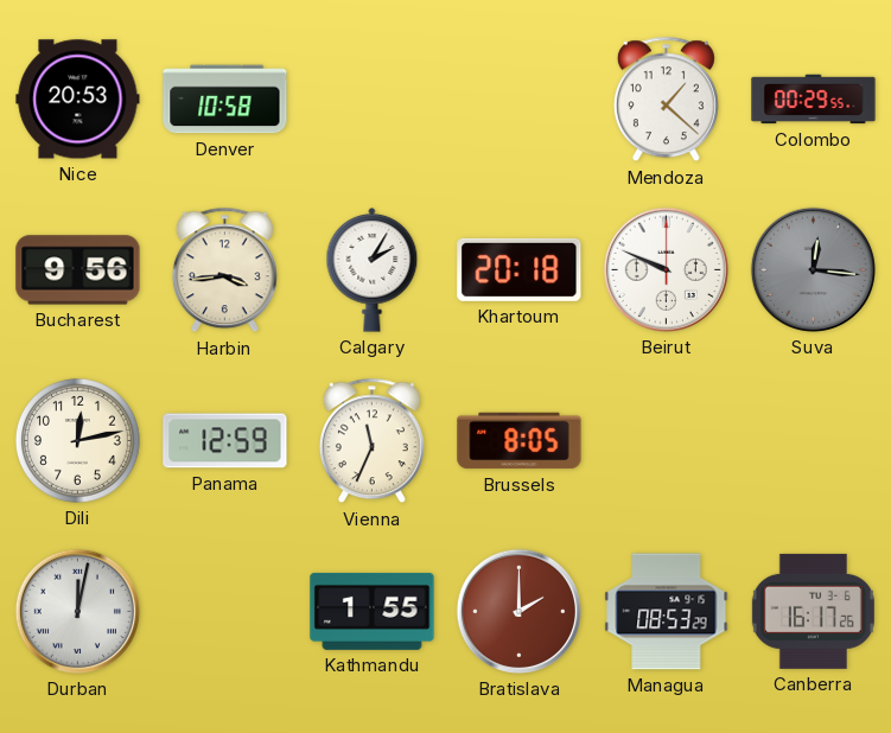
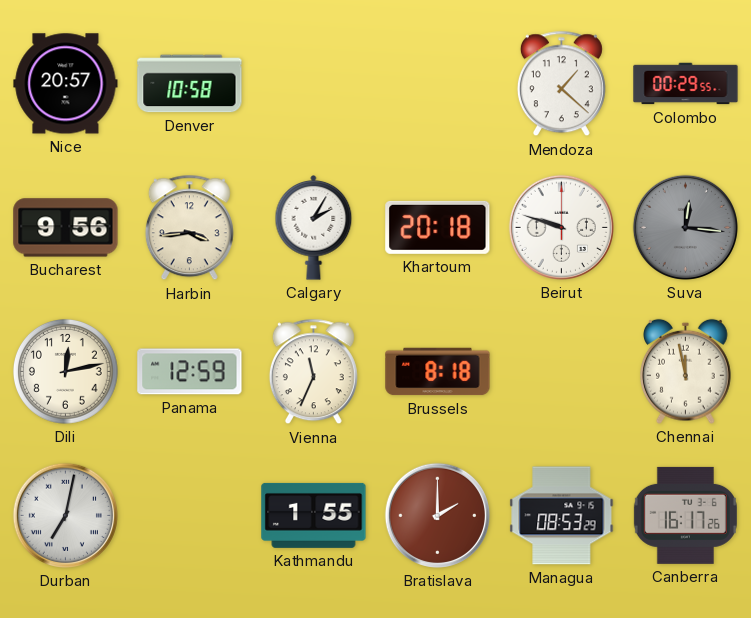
Nice: 20:53 -> 20:57
Beirut: 9:49 -> 9:48
Brussels: 8:05 -> 8:18
Chennai: none -> 11:58
Durban: 12:02 -> 7:02
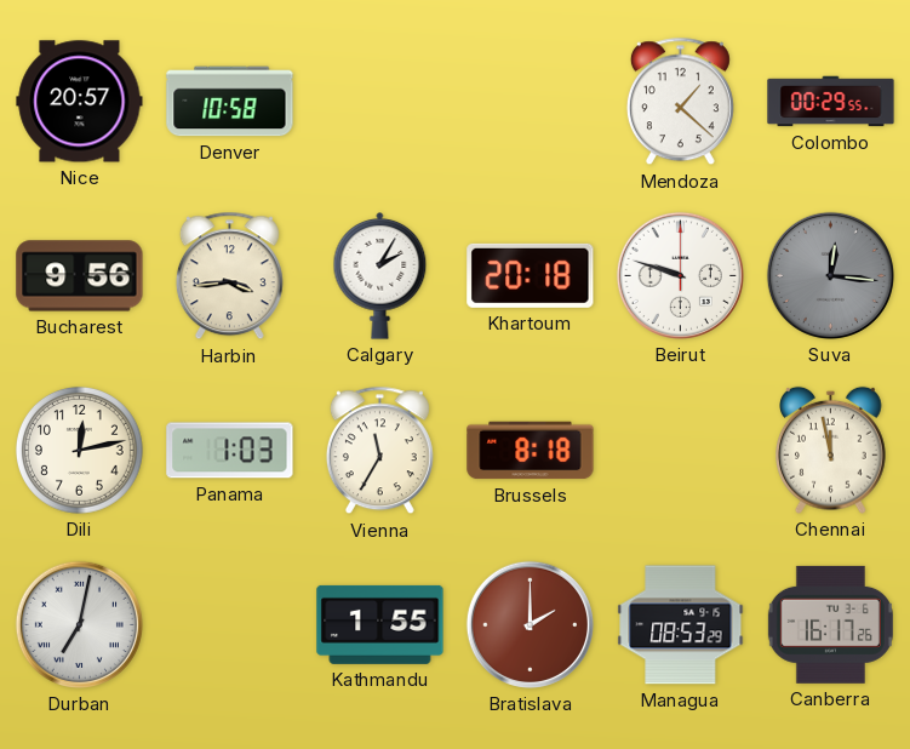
Panama: 12:59 -> 1:03
Vienna: 11:34 -> 11:35
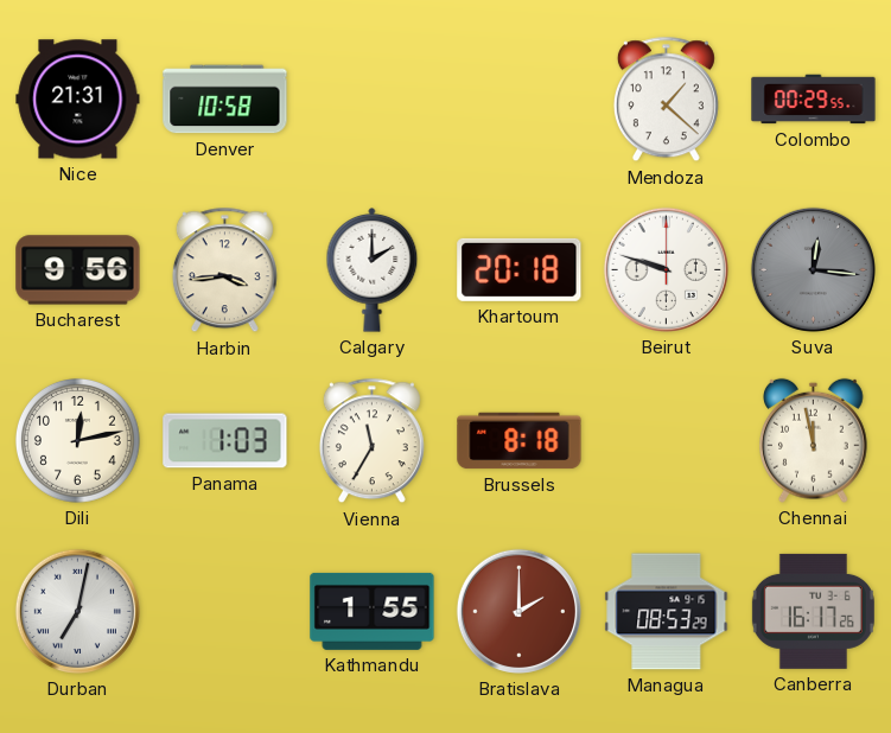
Nice: 20:57 -> 21:31
Calgary: 2:05 -> 2:00
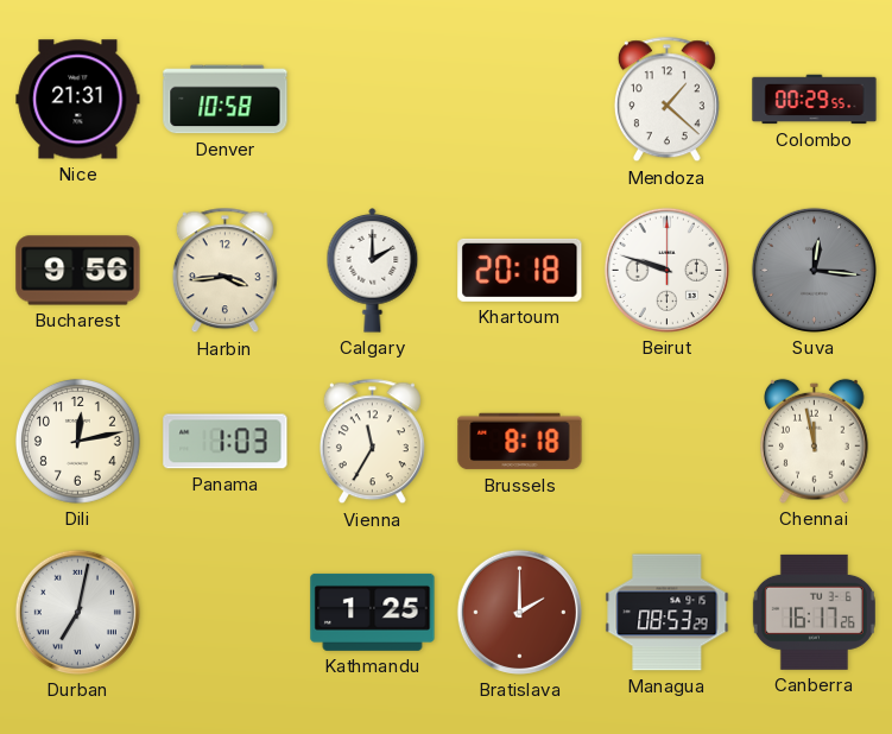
Kathmandu: 1:55 -> 1:25
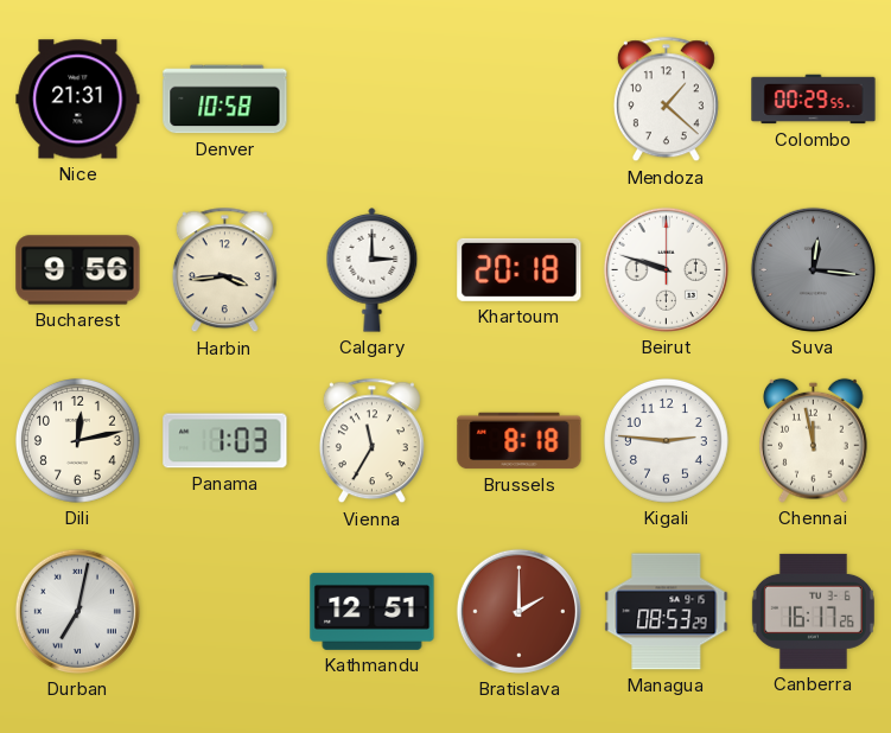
Calgary: 2:00 -> 3:00
Kigali: none -> 2:46
Kathmandu: 1:25 -> 12:51
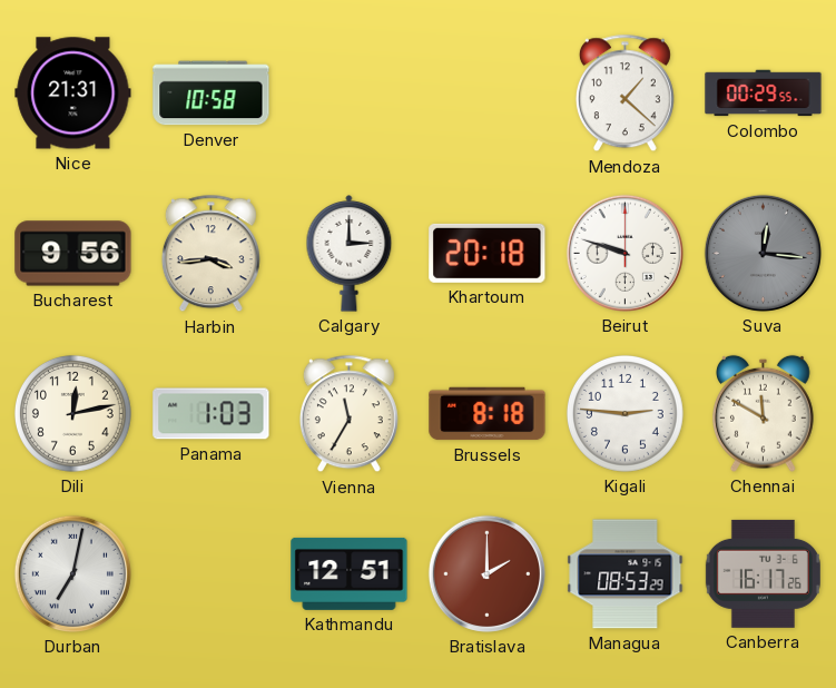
Chennai: 11:58 -> 11:50
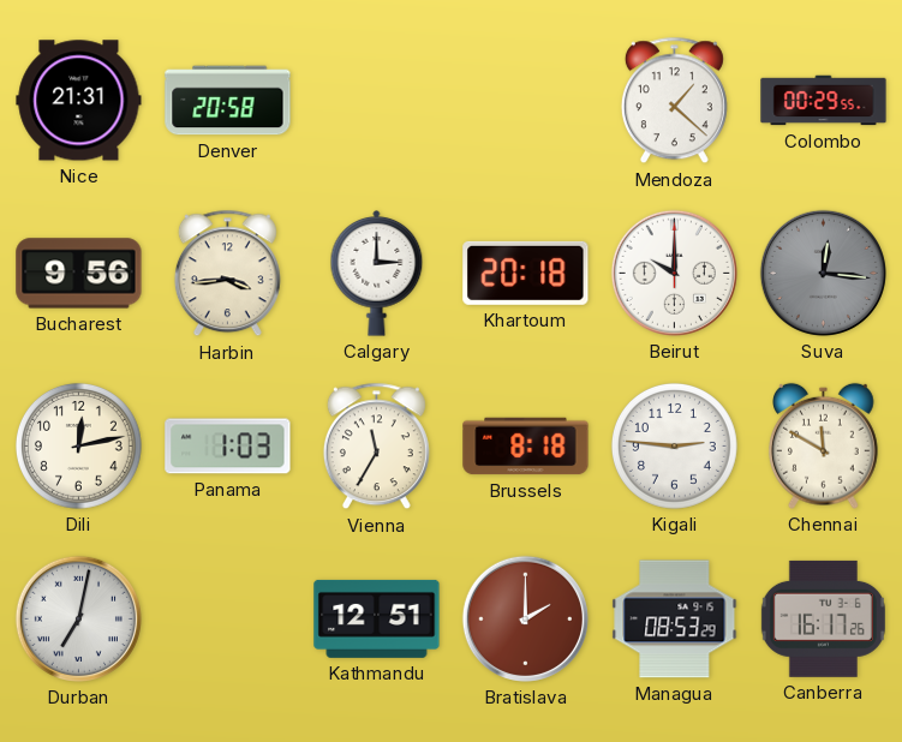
Denver: 10:58 -> 20:58
Beirut: 9:48 -> 10:00
